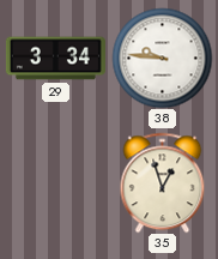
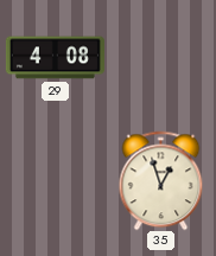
29: 3:34 -> 4:08
38: 9:46 -> none
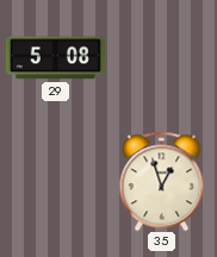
29: 4:08 -> 5:08
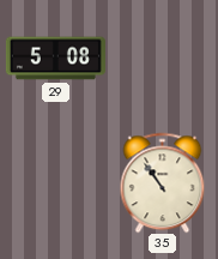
35: 12:57 -> 10:54
